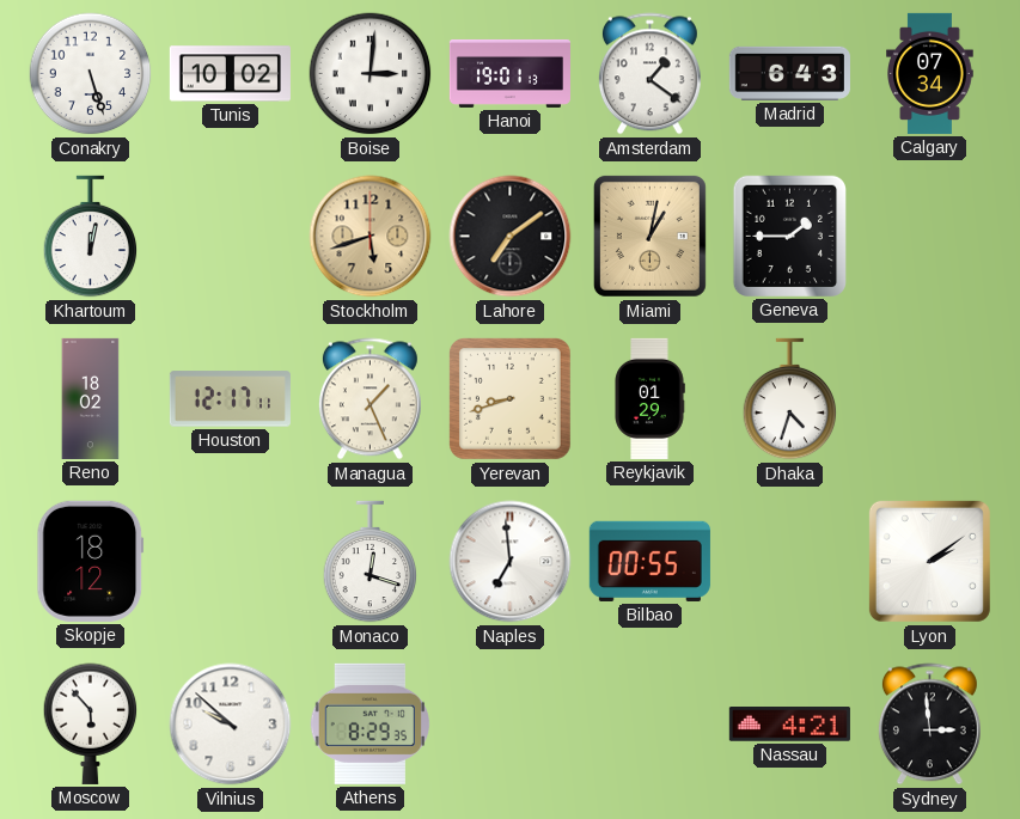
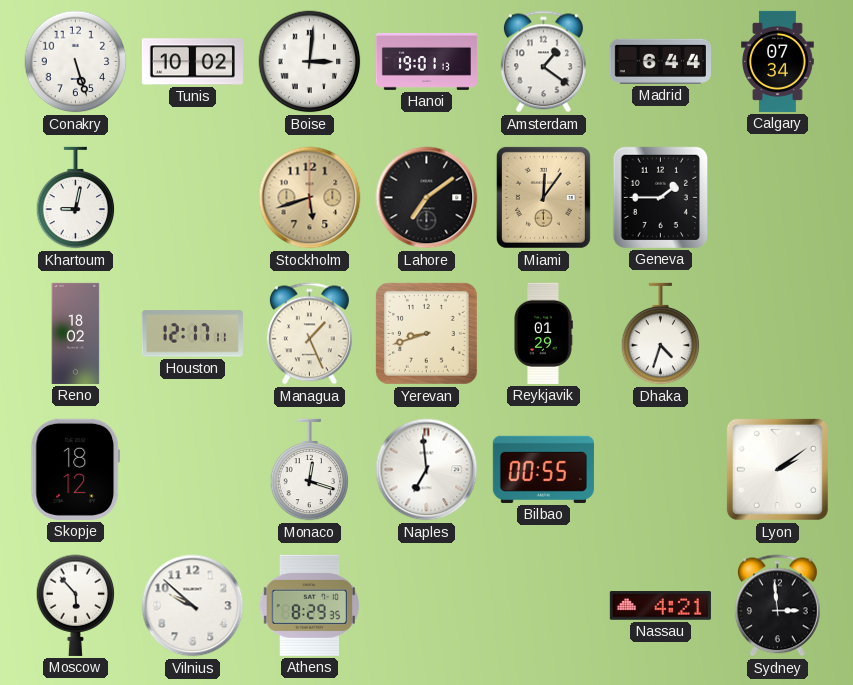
Madrid: 6:43 -> 6:44
Khartoum: 12:02 -> 9:02
Miami: 1:02 -> 12:06
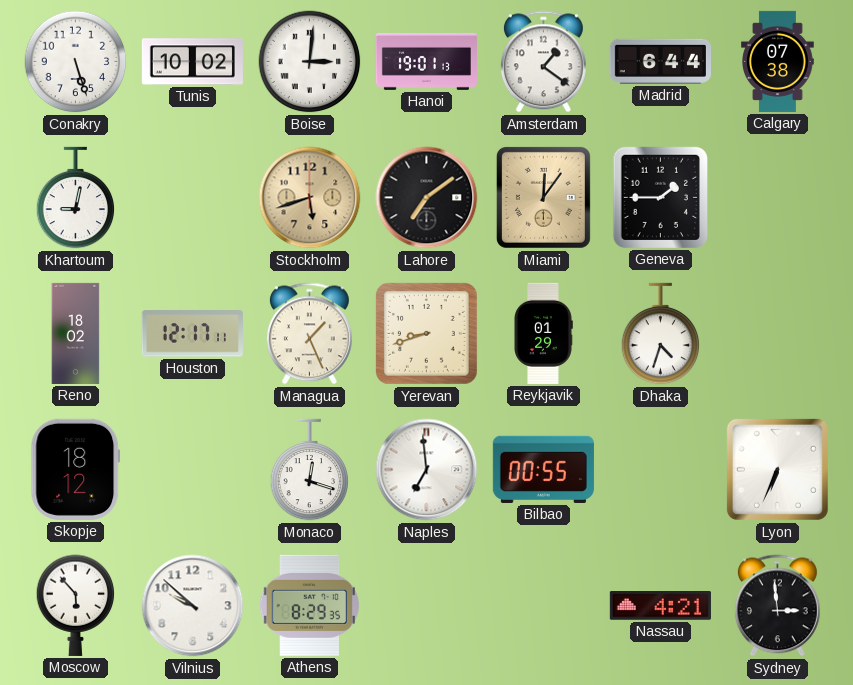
Calgary: 07:34 -> 07:38
Lyon: 2:09 -> 6:34
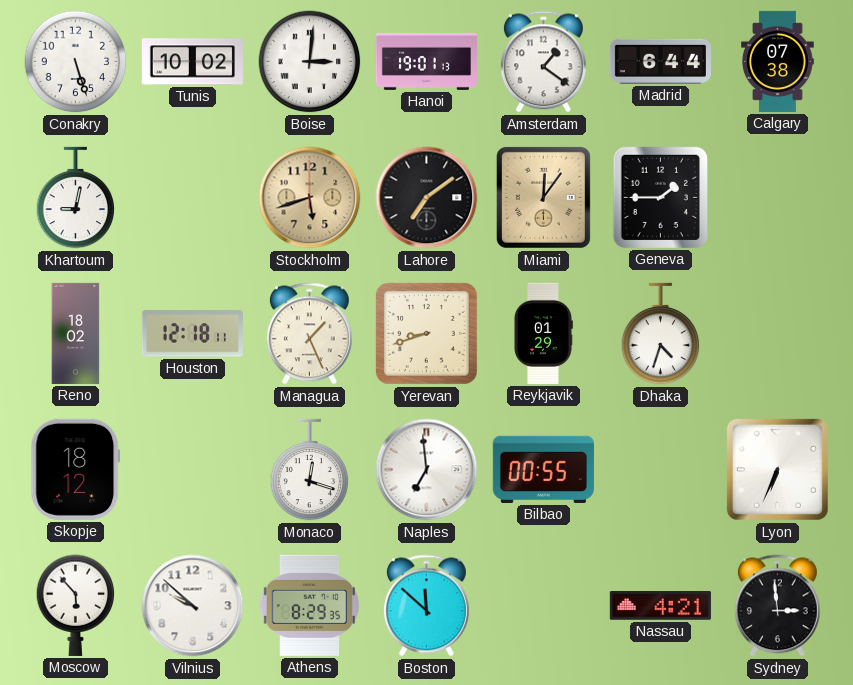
Houston: 12:17 -> 12:18
Boston: none -> 11:52
